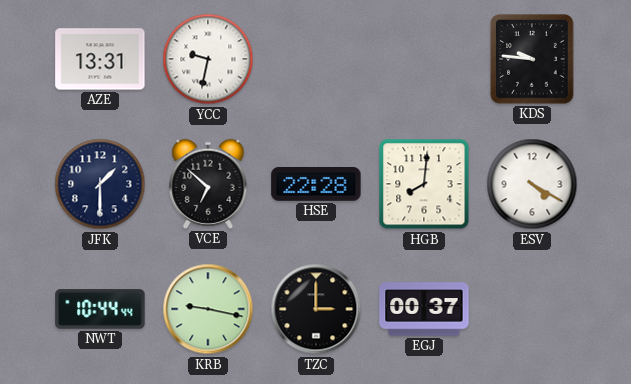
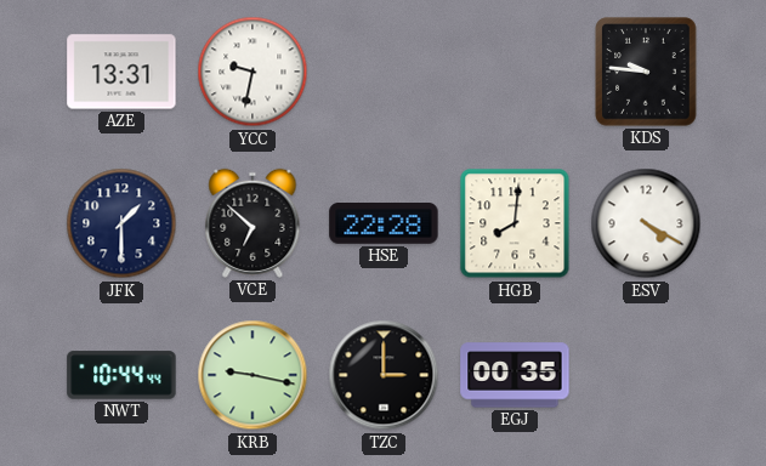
EGJ: 00:37 -> 00:35
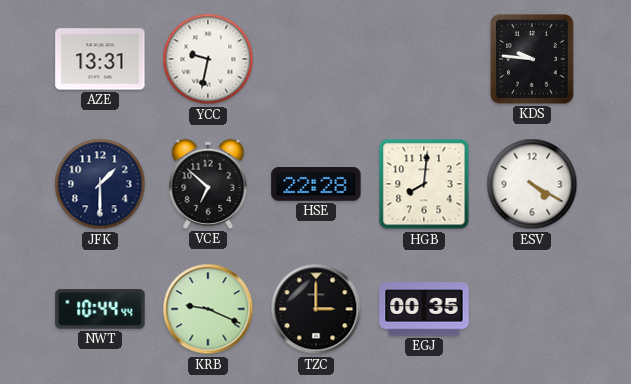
KRB: 9:17 -> 9:19
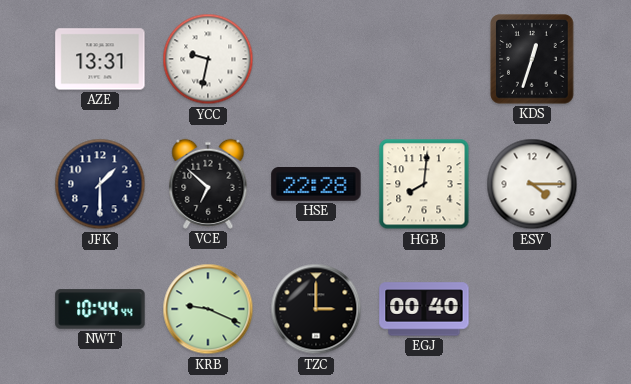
KDS: 9:46 -> 12:33
ESV: 4:20 -> 4:15
EGJ: 00:35 -> 00:40
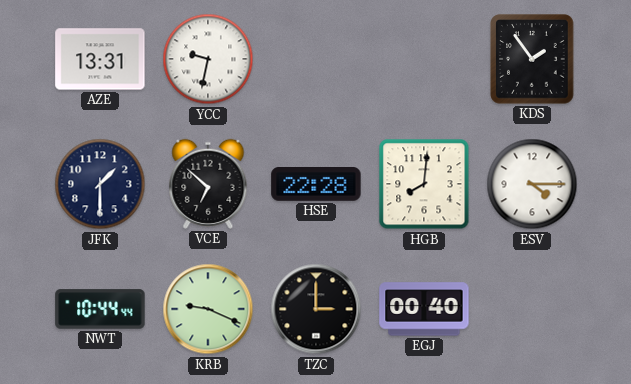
KDS: 12:33 -> 1:54
